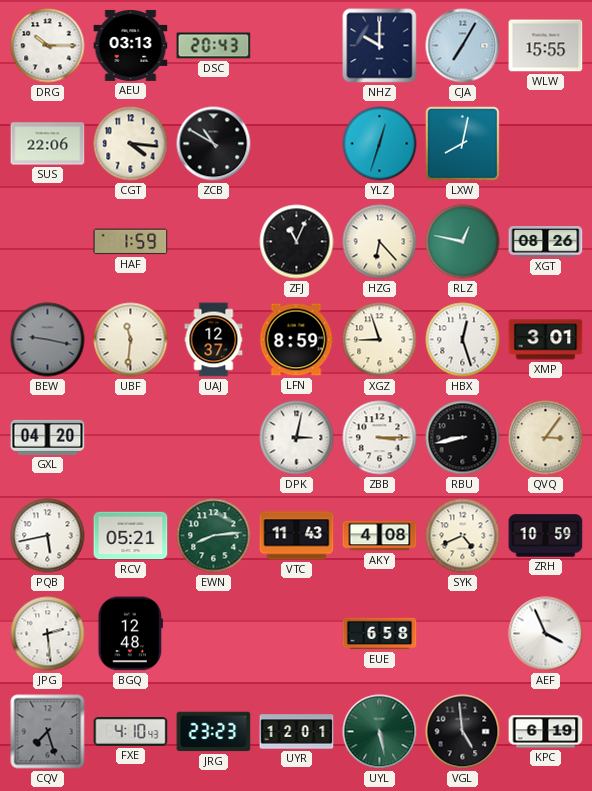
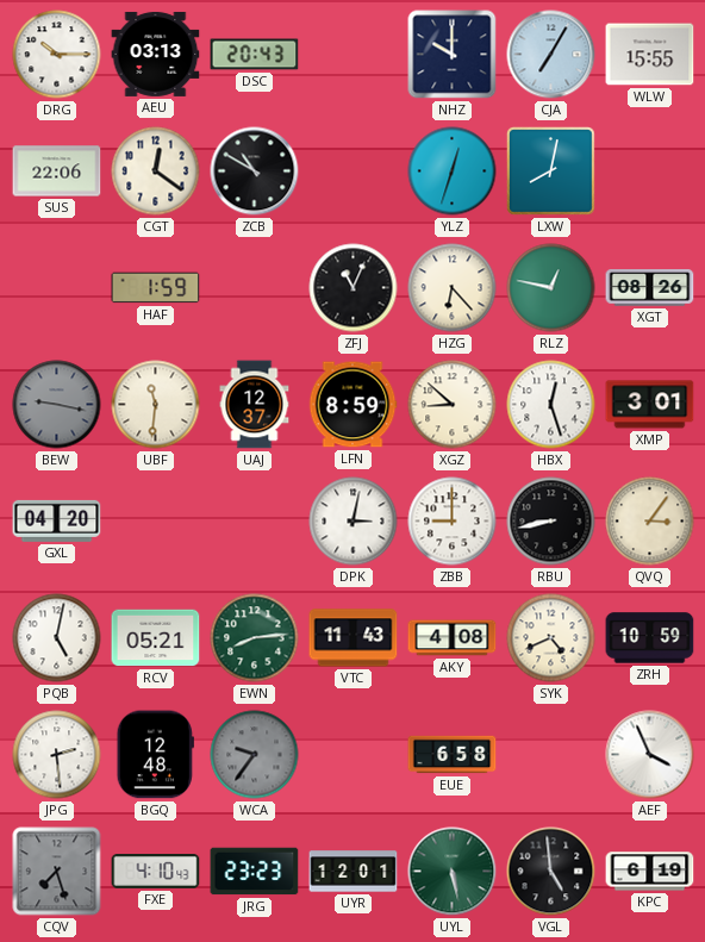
CGT: 4:16 -> 12:21
XGZ: 8:57 -> 8:52
ZBB: 3:15 -> 9:00
PQB: 5:43 -> 5:02
WCA: none -> 9:36
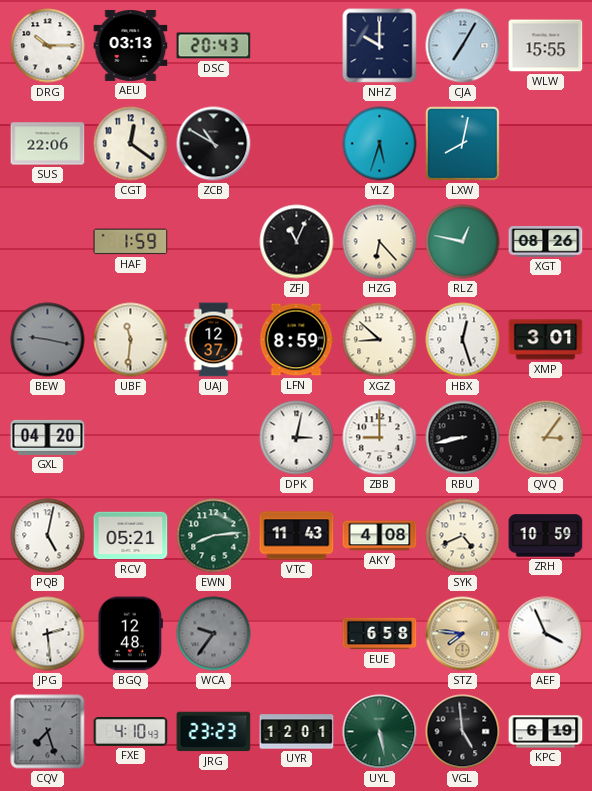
YLZ: 12:33 -> 5:33
STZ: none -> 7:46
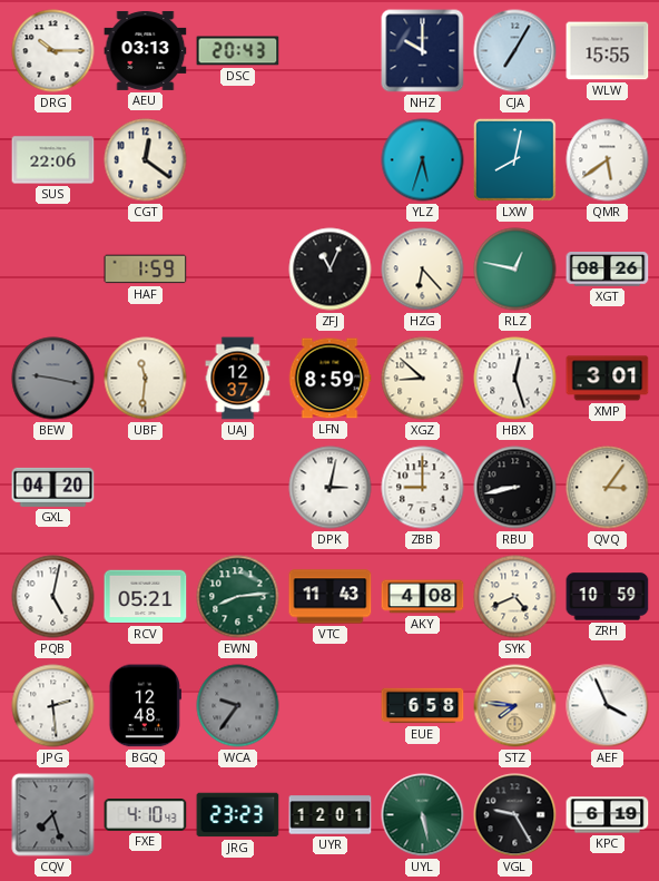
ZCB: 10:50 -> none
QMR: none -> 5:39
VGL: 4:59 -> 9:25
